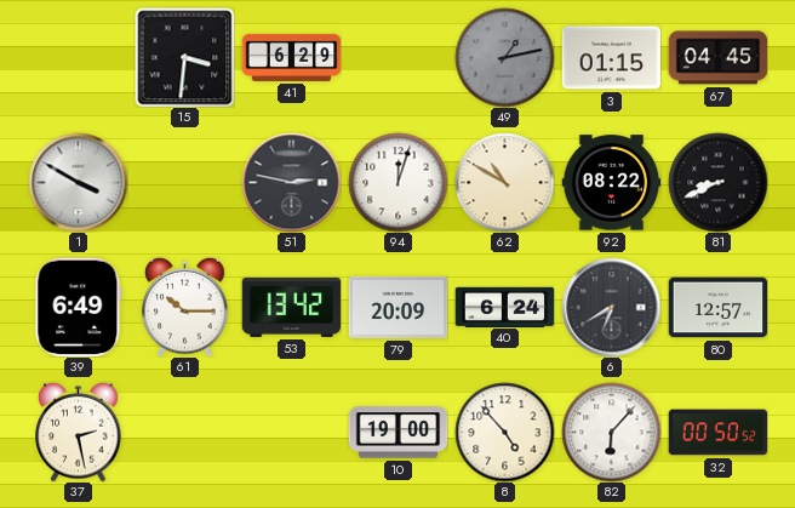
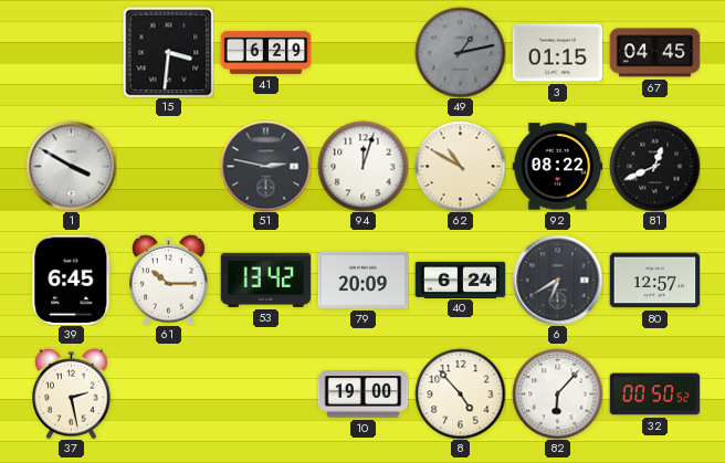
81: 8:41 -> 12:41
39: 6:49 -> 6:45
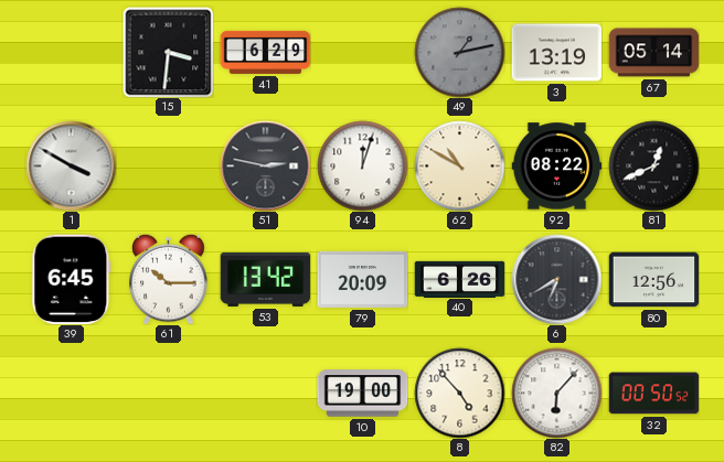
3: 01:15 -> 13:19
67: 04:45 -> 05:14
40: 6:24 -> 6:26
80: 12:57 -> 12:56
37: 2:28 -> none
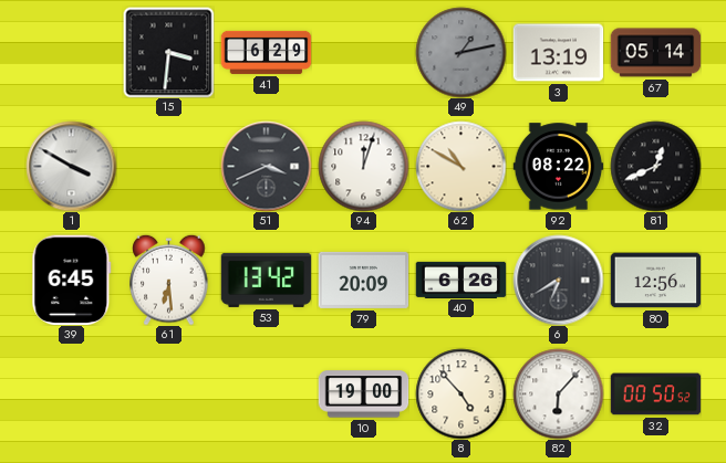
51: 2:47 -> 3:41
61: 10:15 -> 6:29
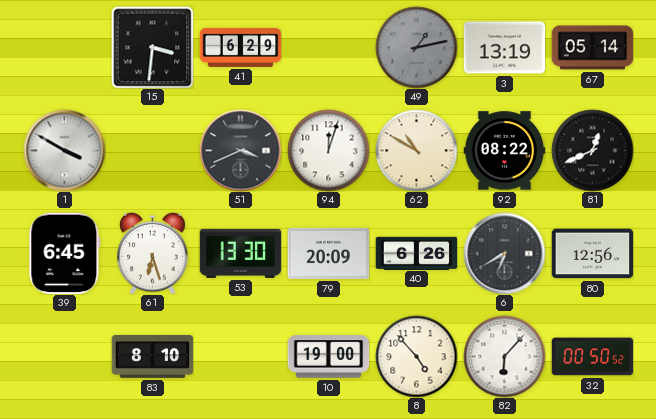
61: 6:29 -> 6:27
53: 13:42 -> 13:30
83: none -> 8:10
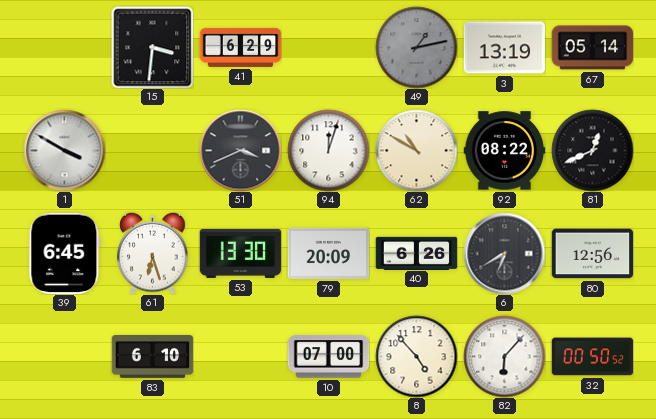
83: 8:10 -> 6:10
10: 19:00 -> 07:00
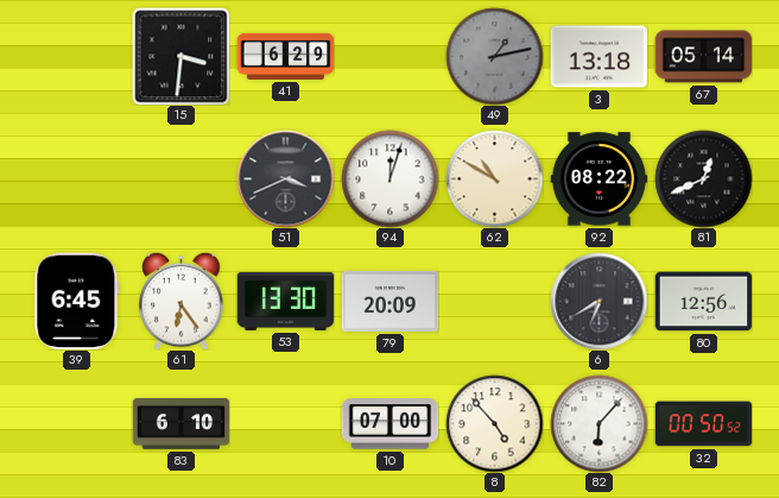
3: 13:19 -> 13:18
1: 3:50 -> none
61: 6:27 -> 6:24
40: 6:26 -> none
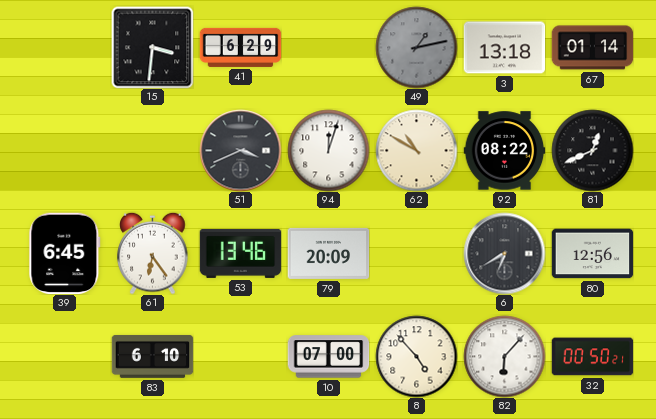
67: 05:14 -> 01:14
53: 13:30 -> 13:46
32: 00:50:52 -> 00:50:21
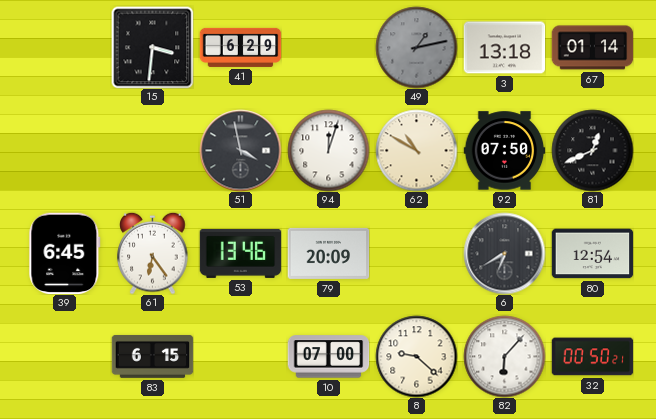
51: 3:41 -> 3:58
92: 08:22 -> 07:50
80: 12:56 -> 12:54
83: 6:10 -> 6:15
8: 4:53 -> 9:22
